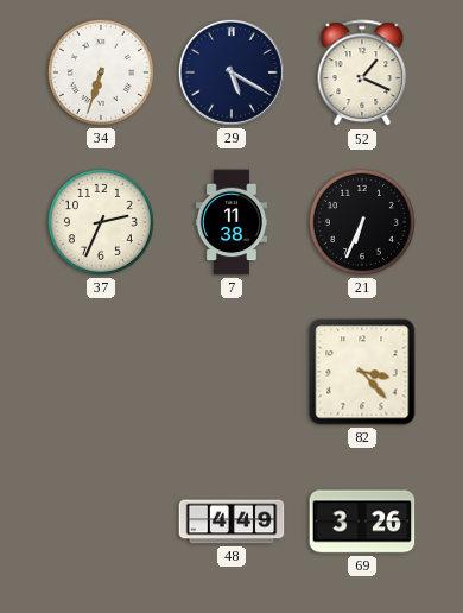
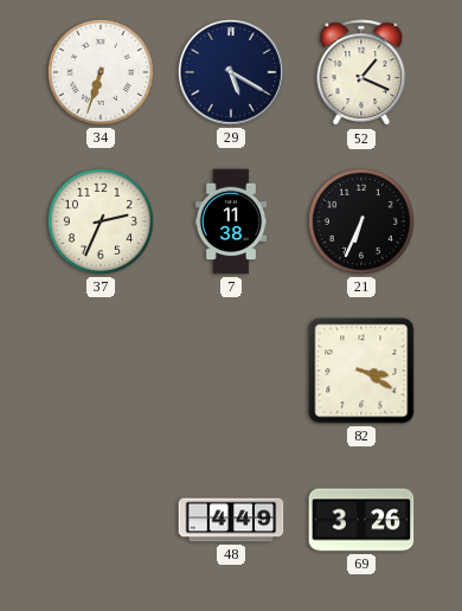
82: 3:23 -> 3:20
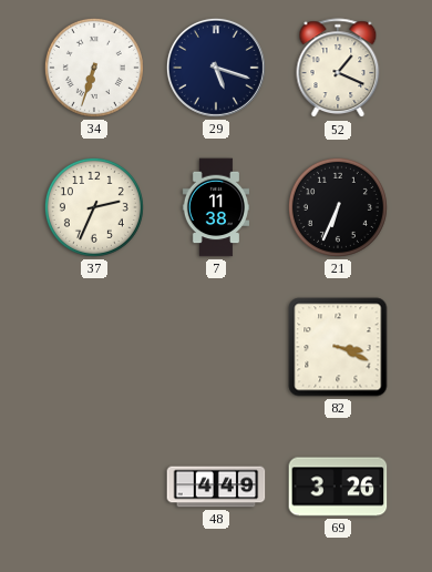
29: 5:20 -> 5:18
82: 3:20 -> 3:19
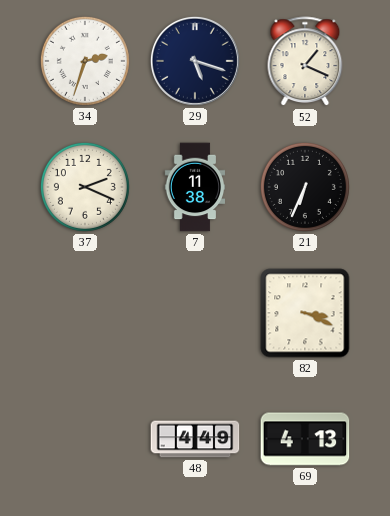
34: 6:33 -> 2:33
37: 2:34 -> 2:19
69: 3:26 -> 4:13
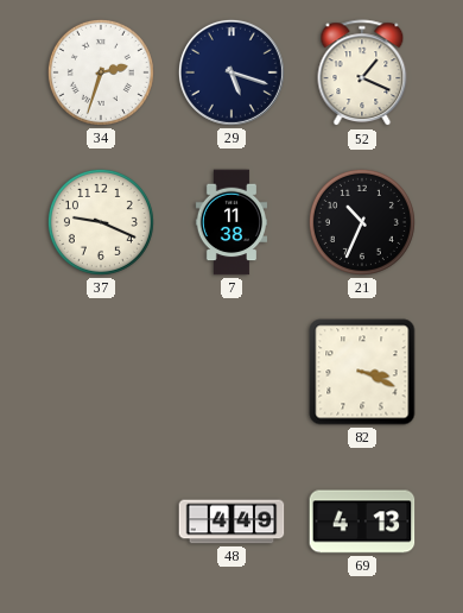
37: 2:19 -> 9:19
21: 6:34 -> 10:34
